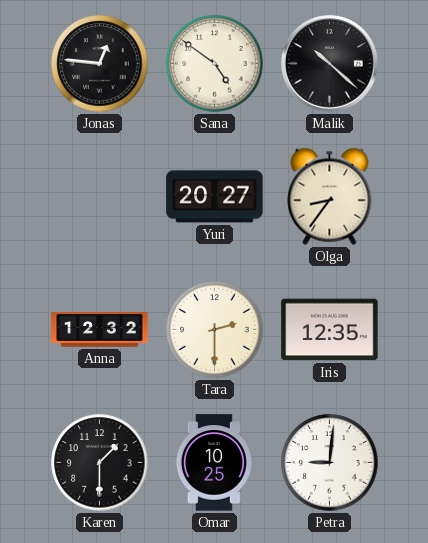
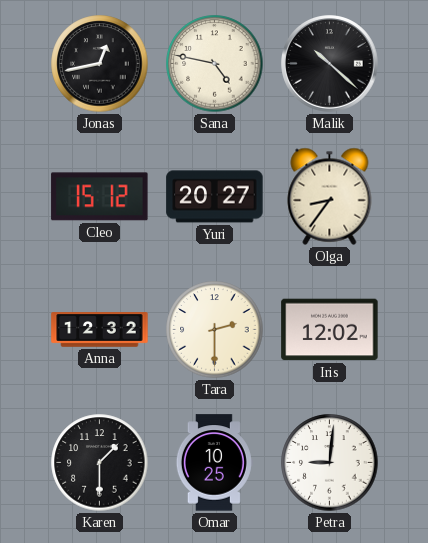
Jonas: 12:46 -> 12:43
Sana: 4:51 -> 4:47
Cleo: none -> 15:12
Iris: 12:35 -> 12:02
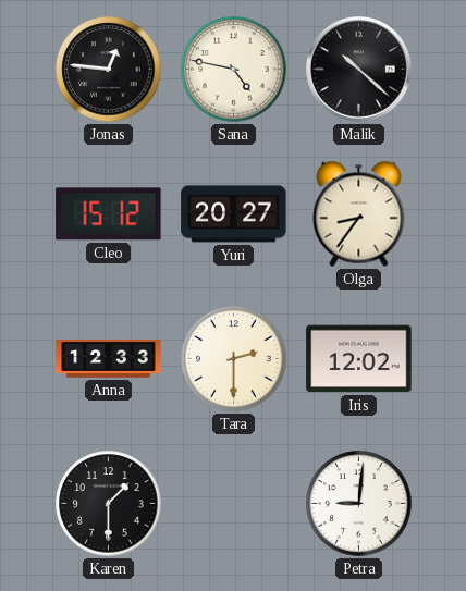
Jonas: 12:43 -> 12:46
Anna: 12:32 -> 12:33
Omar: 10:25 -> none
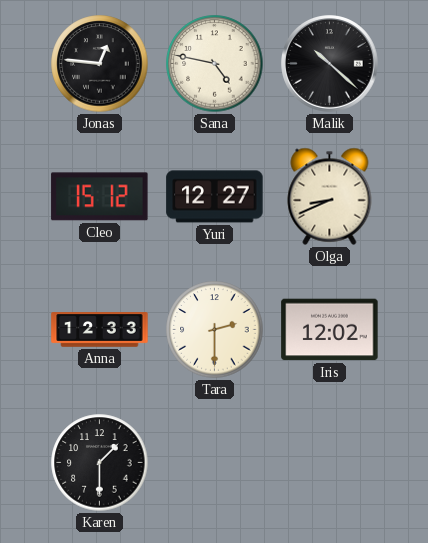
Yuri: 20:27 -> 12:27
Olga: 8:36 -> 8:41
Petra: 9:01 -> none
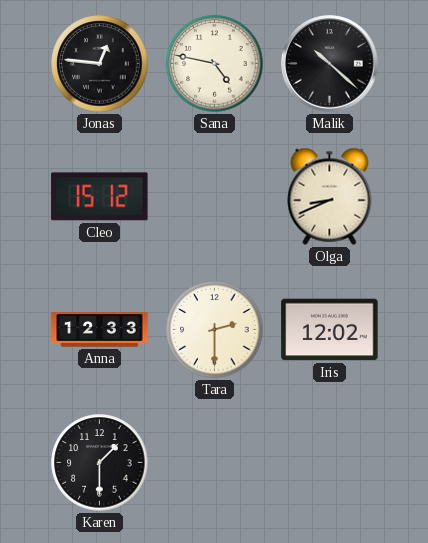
Yuri: 12:27 -> none
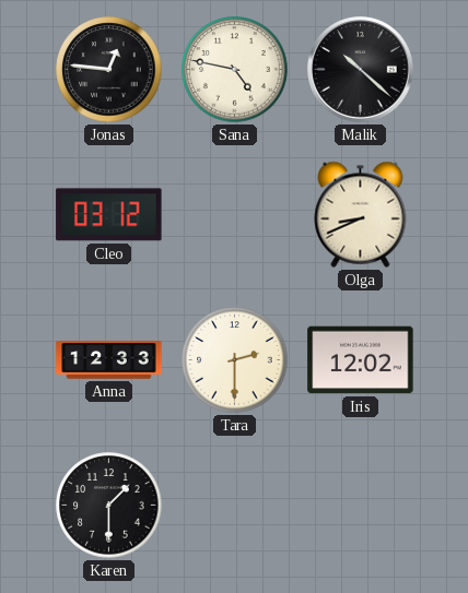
Cleo: 15:12 -> 03:12
